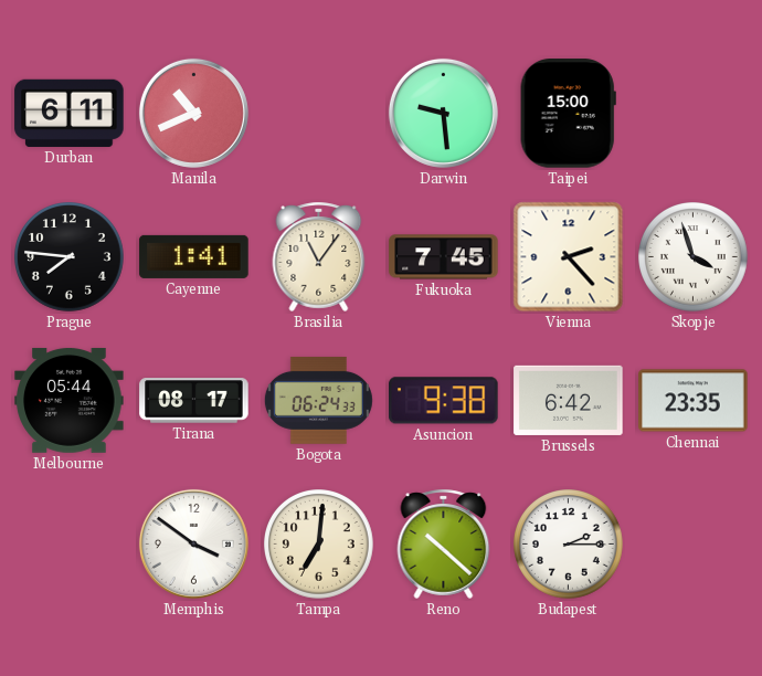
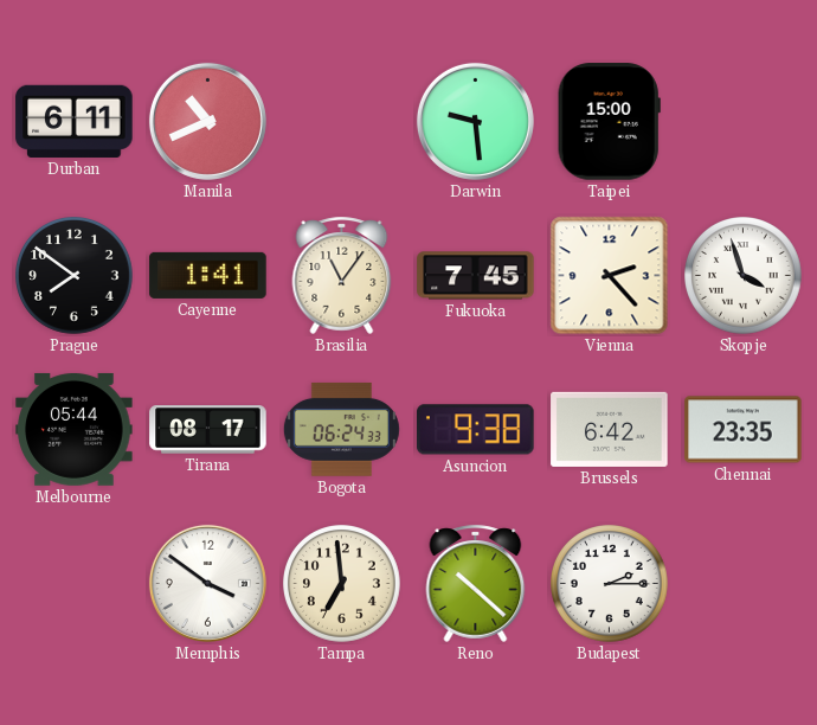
Prague: 7:46 -> 7:51
Tampa: 7:01 -> 6:59
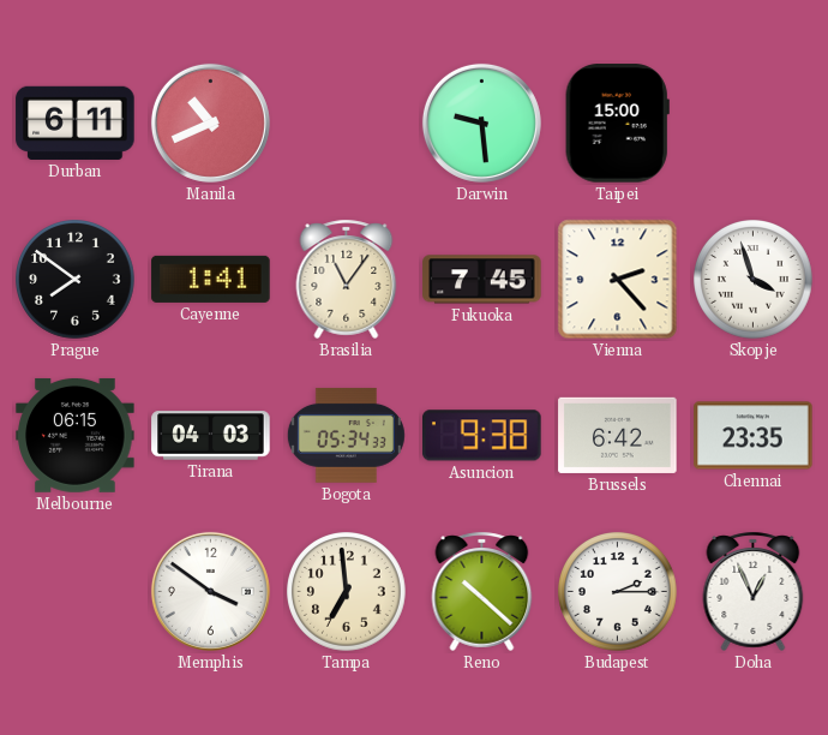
Melbourne: 05:44 -> 06:15
Tirana: 08:17 -> 04:03
Bogota: 06:24 -> 05:34
Doha: none -> 12:56
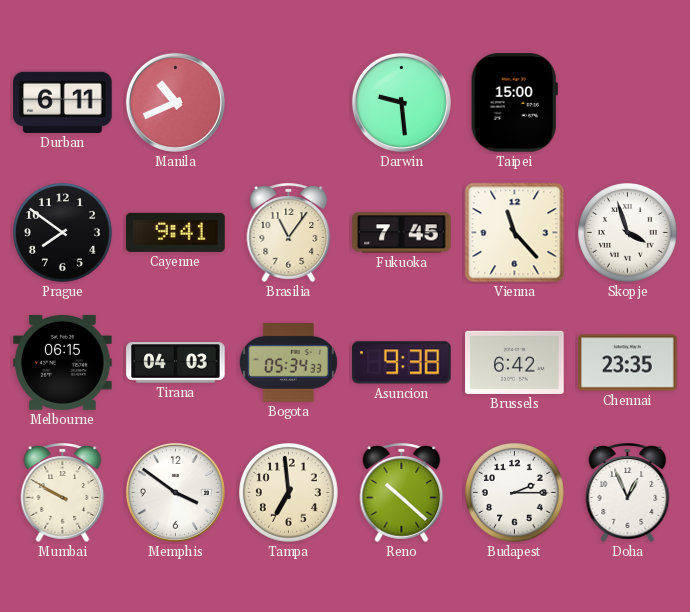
Cayenne: 1:41 -> 9:41
Vienna: 2:23 -> 11:23
Mumbai: none -> 9:50
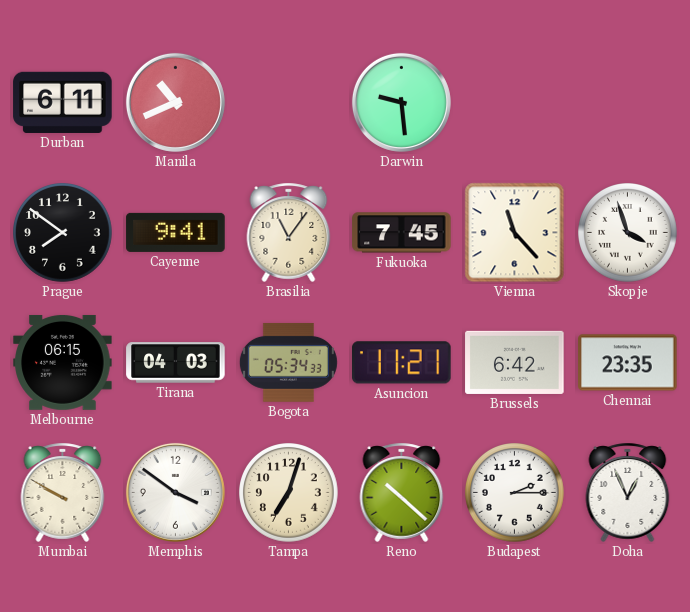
Taipei: 15:00 -> none
Asuncion: 9:38 -> 11:21
Tampa: 6:59 -> 7:03
